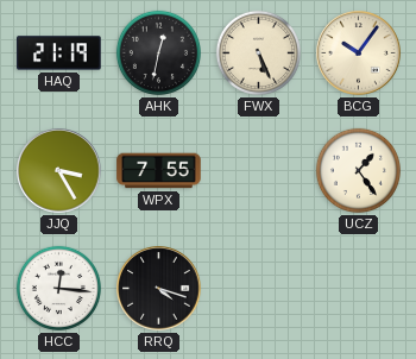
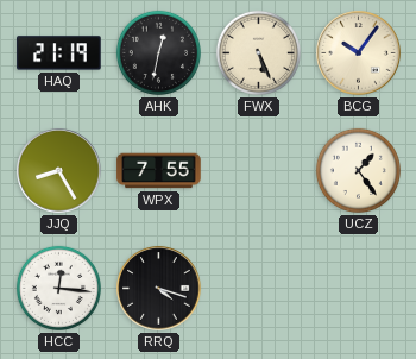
JJQ: 3:25 -> 8:25
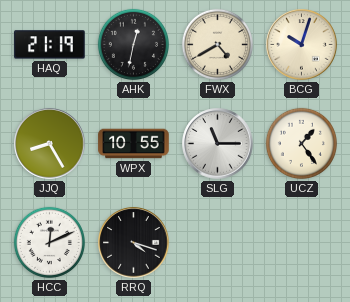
FWX: 5:26 -> 4:40
BCG: 10:06 -> 10:03
WPX: 7:55 -> 10:55
SLG: none -> 11:15
HCC: 12:16 -> 12:11
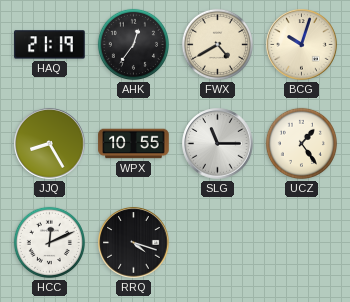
AHK: 12:32 -> 12:36
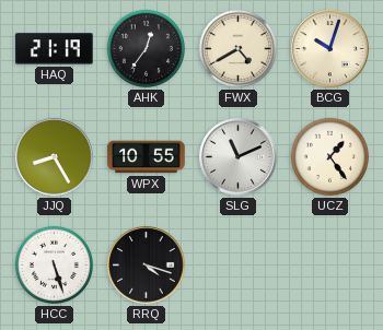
SLG: 11:15 -> 11:11
HCC: 12:11 -> 5:27
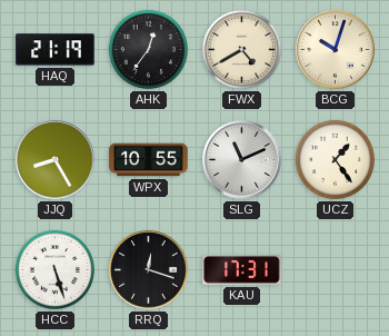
RRQ: 4:18 -> 12:18
KAU: none -> 17:31
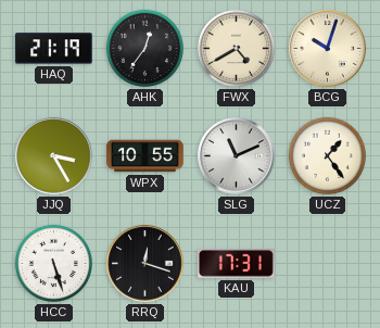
JJQ: 8:25 -> 3:25
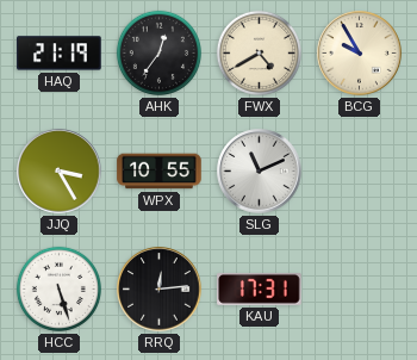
BCG: 10:03 -> 9:55
UCZ: 1:24 -> none
RRQ: 12:18 -> 12:14
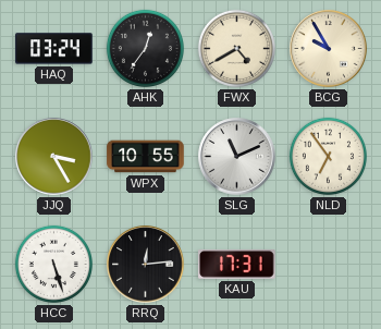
HAQ: 21:19 -> 03:24
NLD: none -> 6:54
